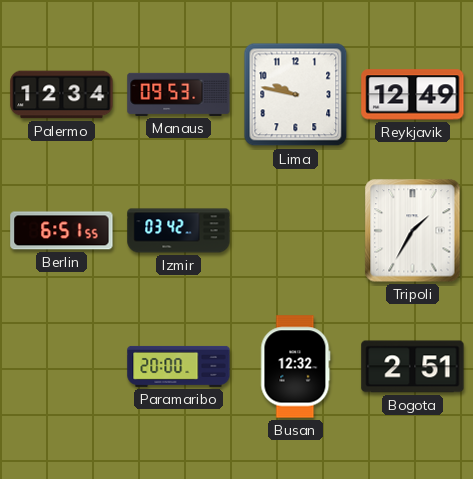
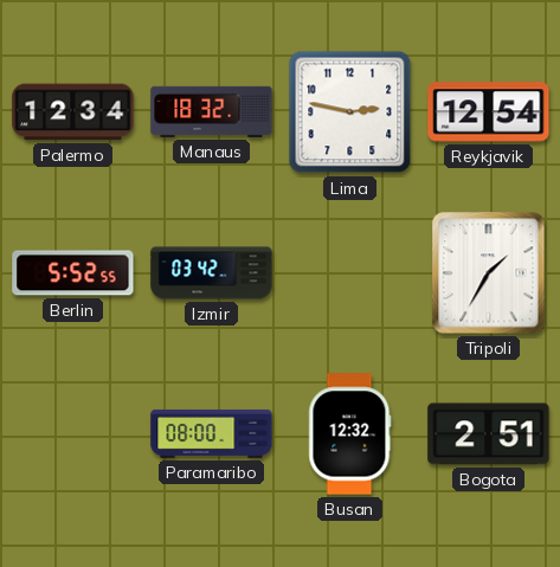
Manaus: 09:53 -> 18:32
Lima: 9:47 -> 2:47
Reykjavik: 12:49 -> 12:54
Berlin: 6:51 -> 5:52
Paramaribo: 20:00 -> 08:00
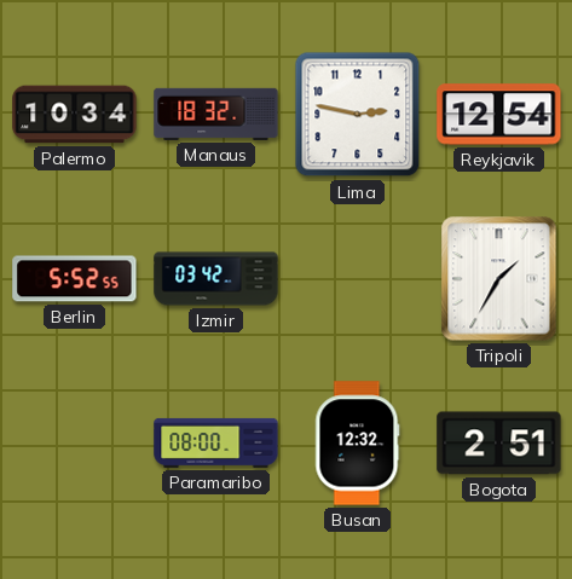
Palermo: 12:34 -> 10:34
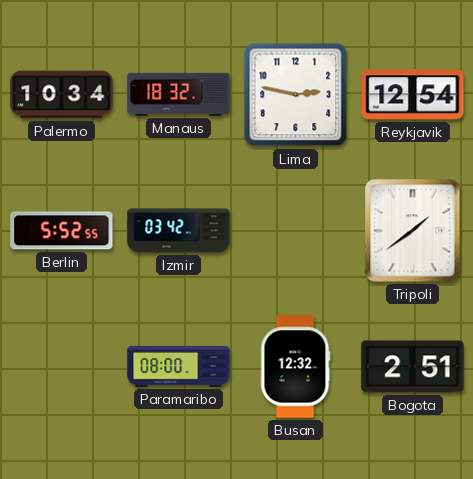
Tripoli: 1:35 -> 1:39
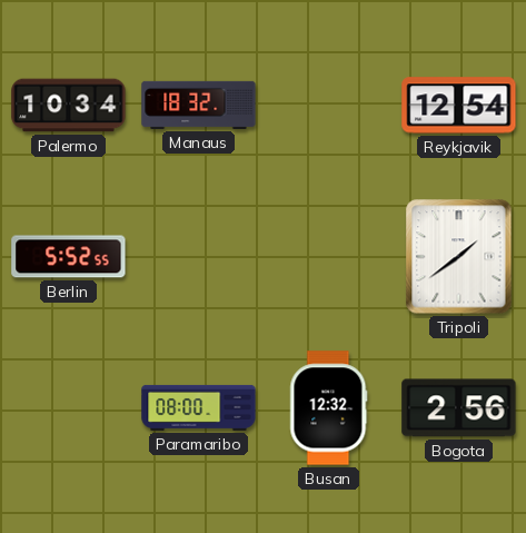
Lima: 2:47 -> none
Izmir: 03:42 -> none
Bogota: 2:51 -> 2:56
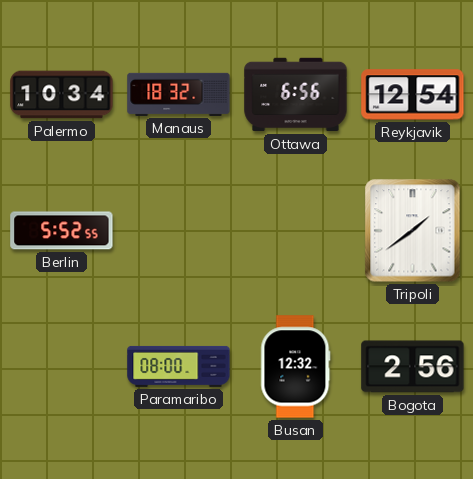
Ottawa: none -> 6:56
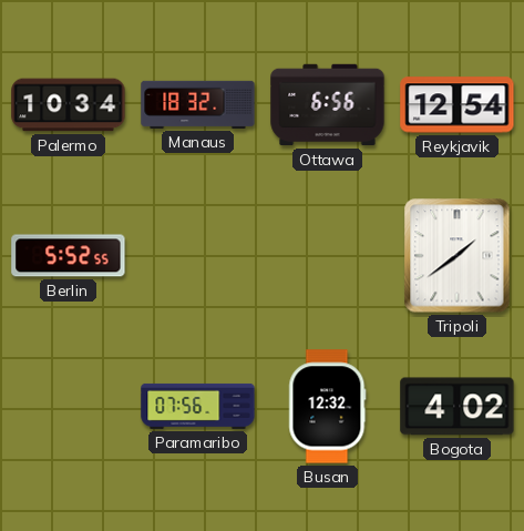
Paramaribo: 08:00 -> 07:56
Bogota: 2:56 -> 4:02
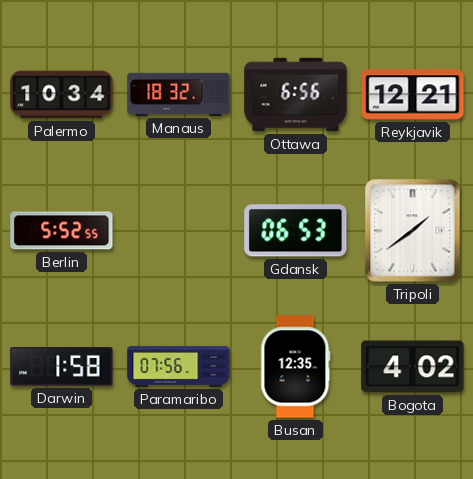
Reykjavik: 12:54 -> 12:21
Gdansk: none -> 06:53
Darwin: none -> 1:58
Busan: 12:32 -> 12:35
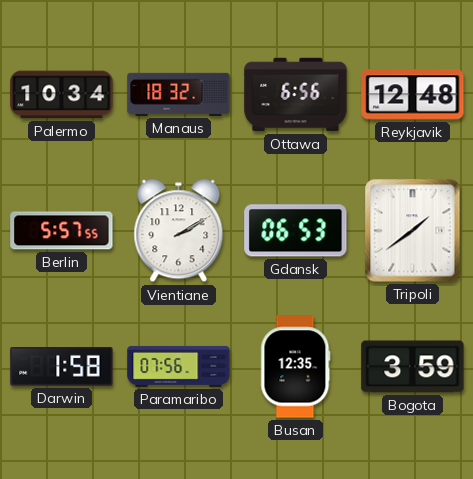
Reykjavik: 12:21 -> 12:48
Berlin: 5:52 -> 5:57
Vientiane: none -> 2:10
Bogota: 4:02 -> 3:59
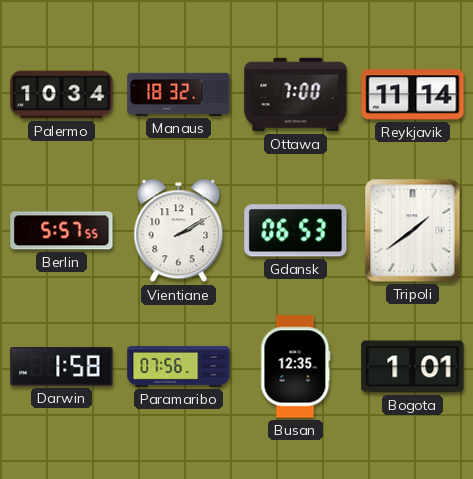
Ottawa: 6:56 -> 7:00
Reykjavik: 12:48 -> 11:14
Bogota: 3:59 -> 1:01
